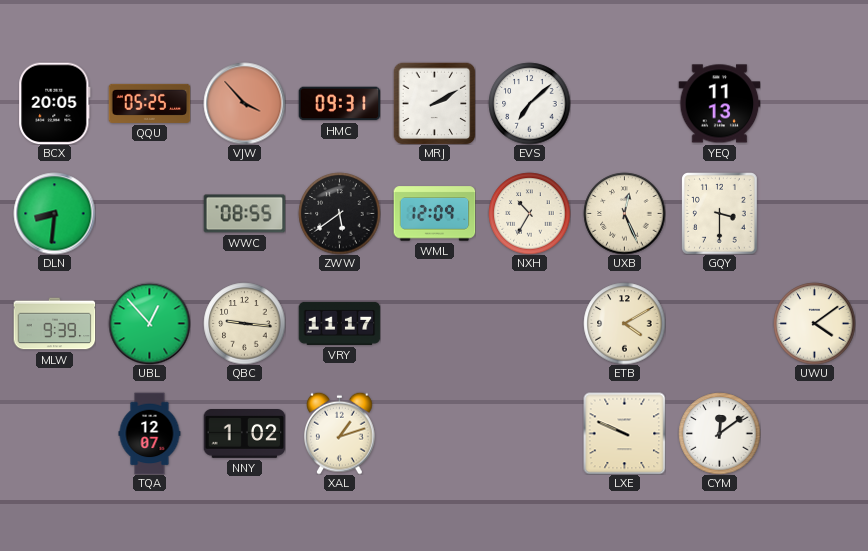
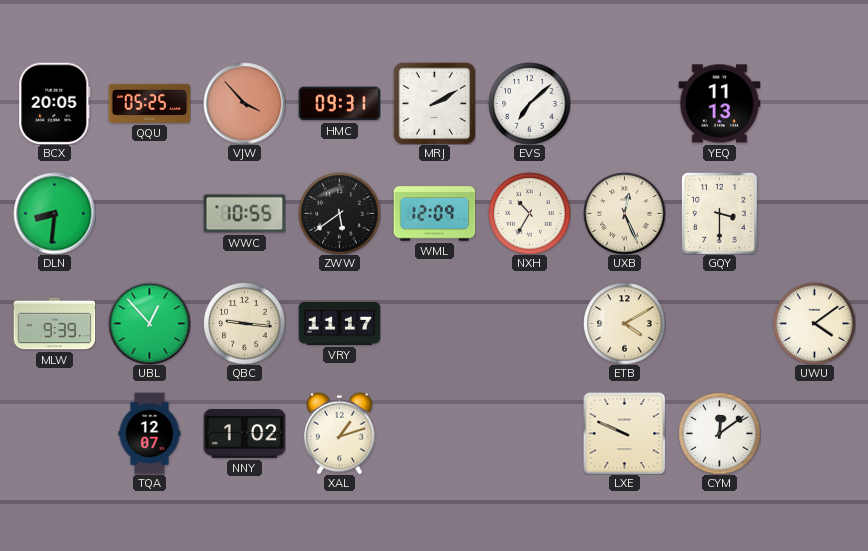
WWC: 08:55 -> 10:55
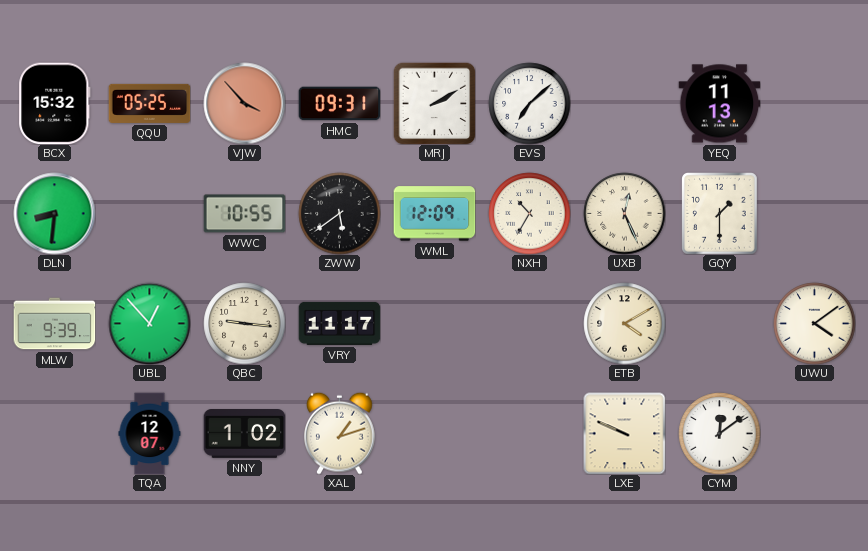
BCX: 20:05 -> 15:32
GQY: 3:30 -> 1:30
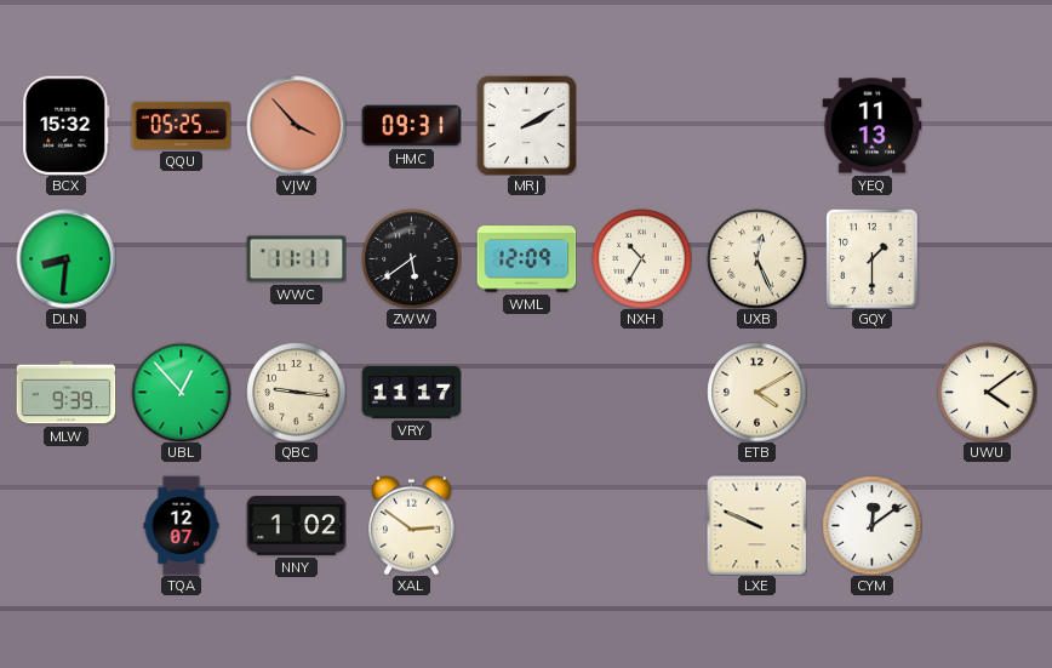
EVS: 7:08 -> none
WWC: 10:55 -> 11:11
XAL: 1:12 -> 2:51
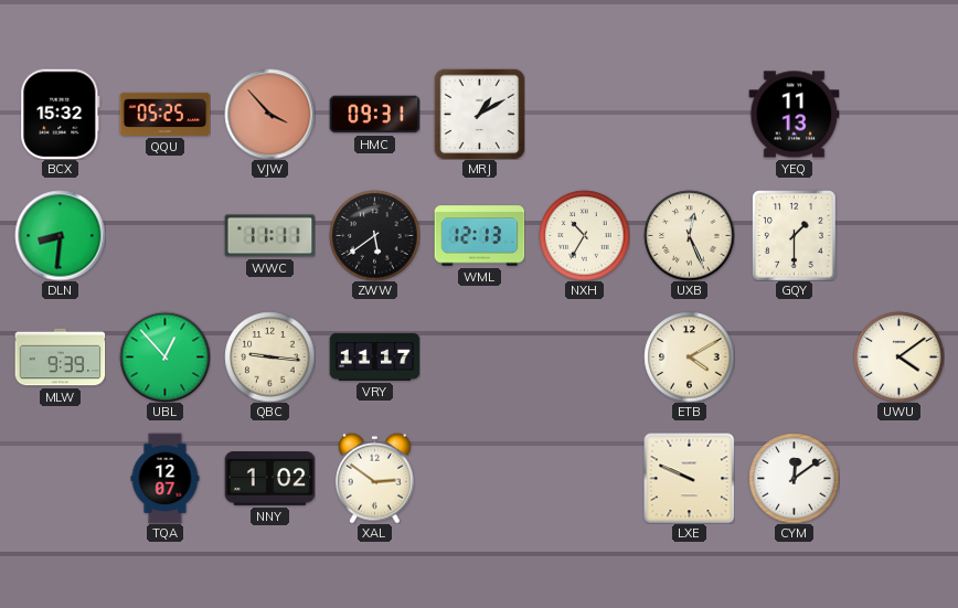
MRJ: 2:10 -> 1:10
WML: 12:09 -> 12:13
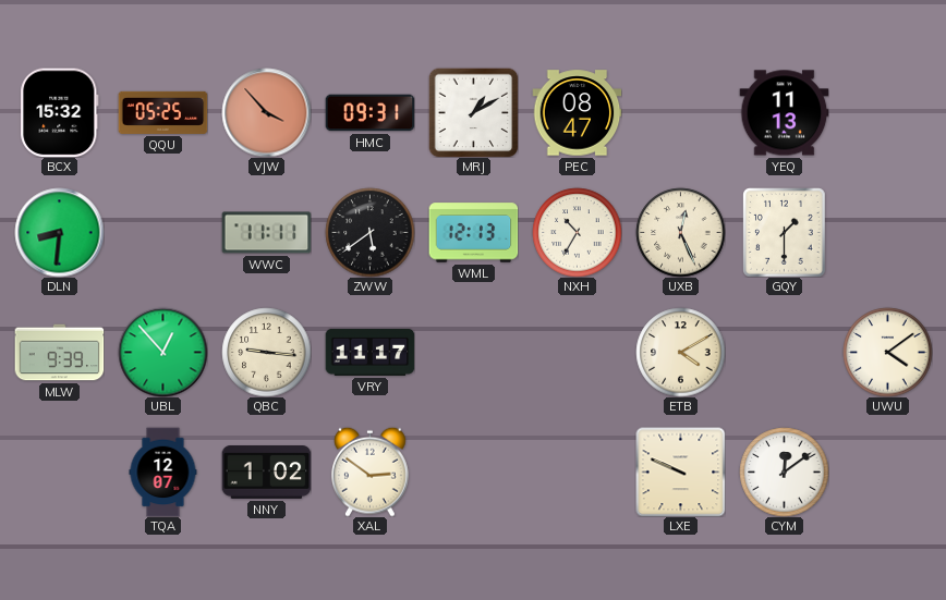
PEC: none -> 08:47
